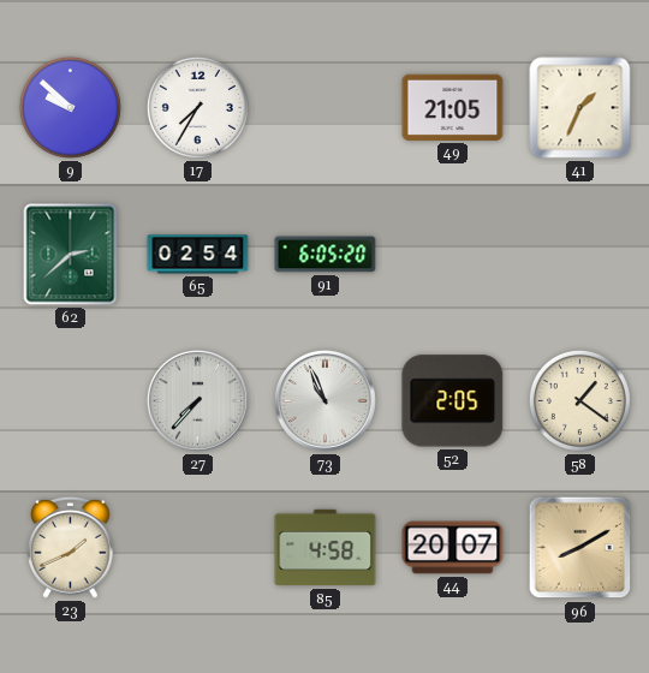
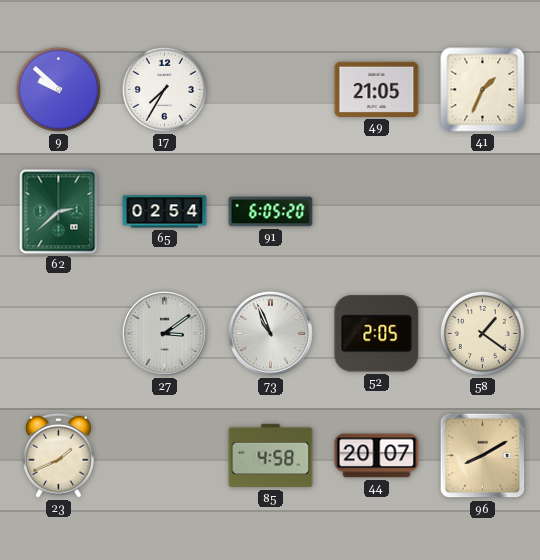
27: 7:37 -> 3:09
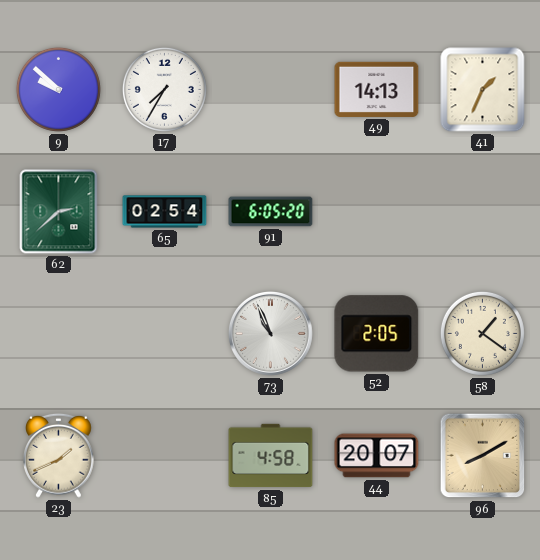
49: 21:05 -> 14:13
27: 3:09 -> none
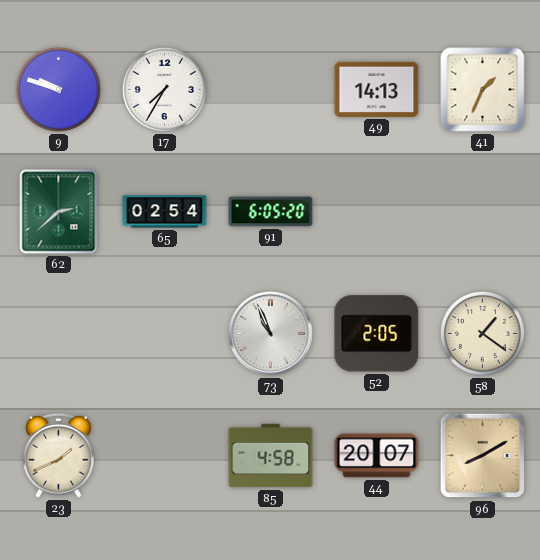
9: 9:52 -> 9:48
